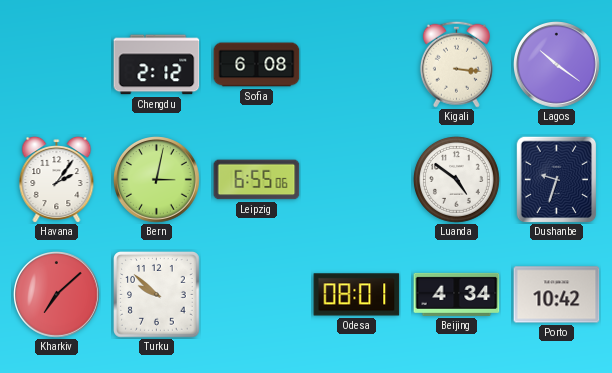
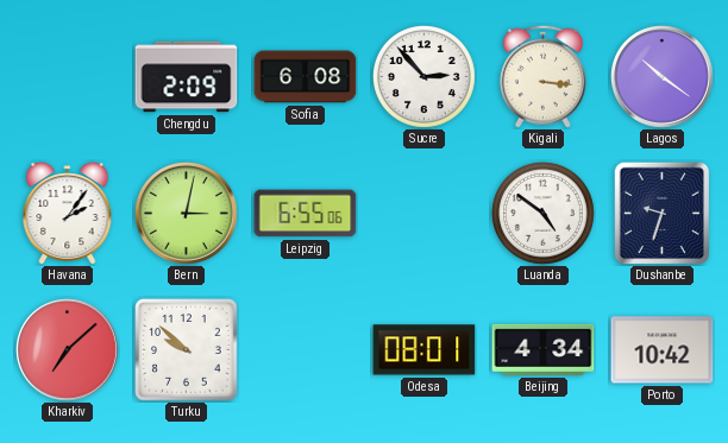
Chengdu: 2:12 -> 2:09
Sucre: none -> 2:53
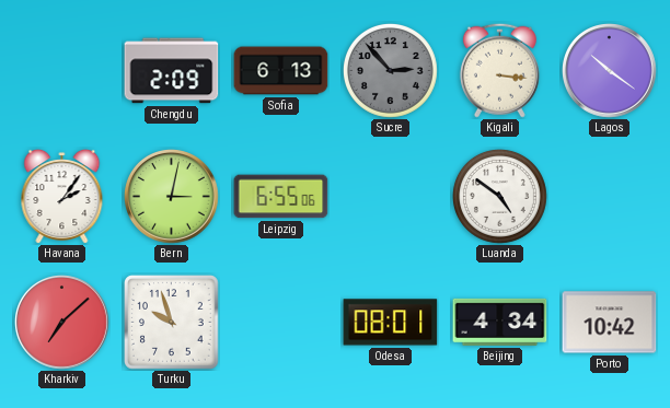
Sofia: 6:08 -> 6:13
Sucre dial: white -> grey
Dushanbe: 9:33 -> none
Turku: 9:52 -> 9:57
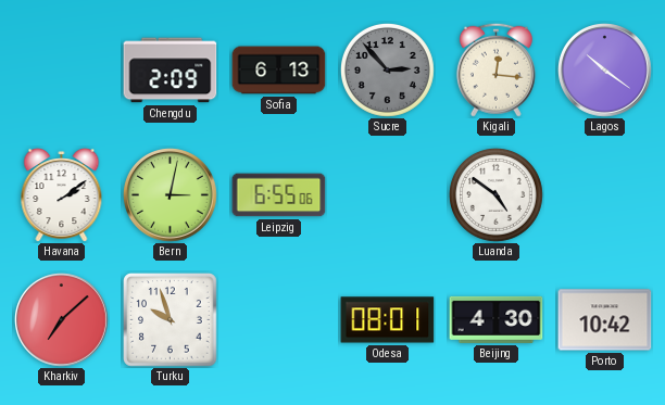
Kigali: 3:16 -> 12:16
Havana: 2:06 -> 2:09
Beijing: 4:34 -> 4:30
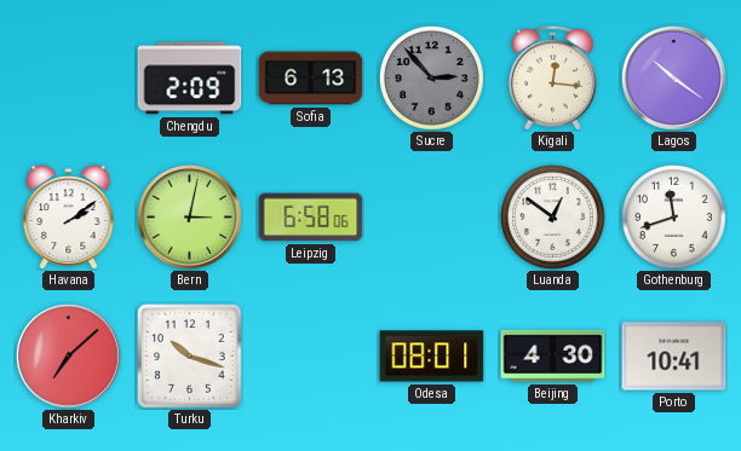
Leipzig: 6:55 -> 6:58
Luanda: 4:51 -> 12:51
Gothenburg: none -> 11:42
Turku: 9:57 -> 10:18
Porto: 10:42 -> 10:41
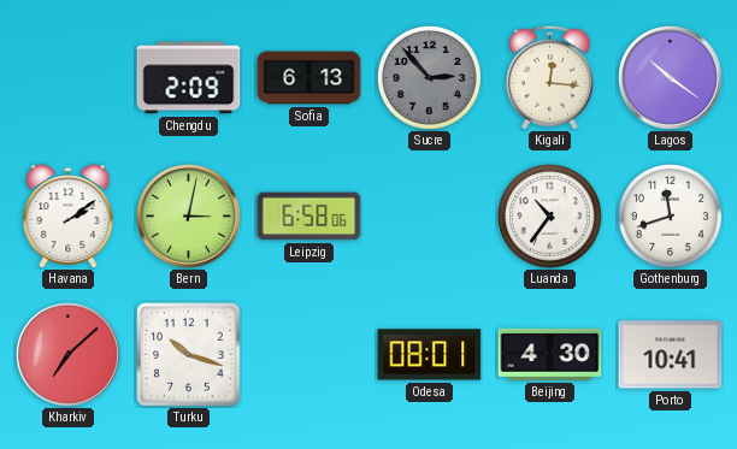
Luanda: 12:51 -> 10:36
